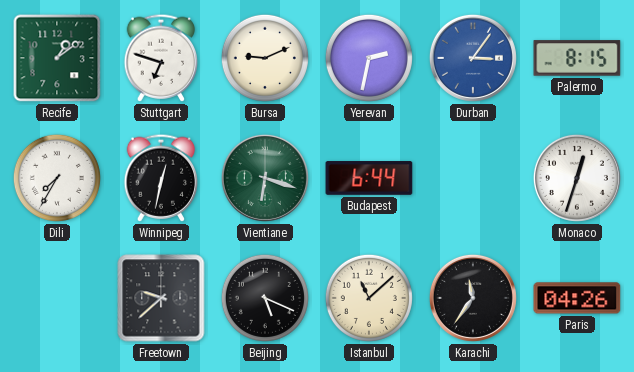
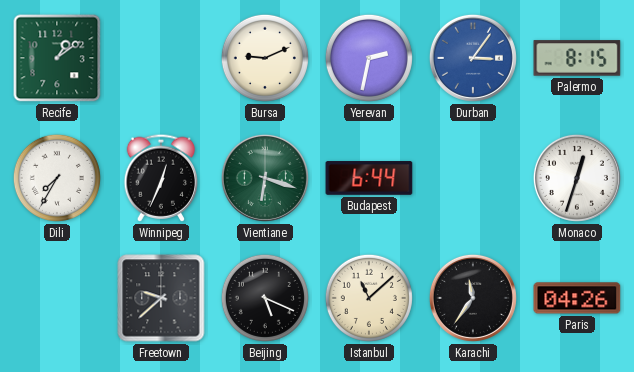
Stuttgart: 6:48 -> none
Winnipeg: 12:32 -> 12:34
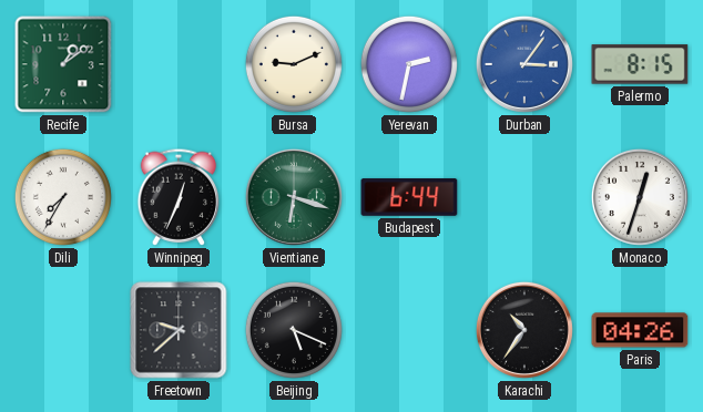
Istanbul: 11:08 -> none
Karachi: 11:36 -> 10:36
